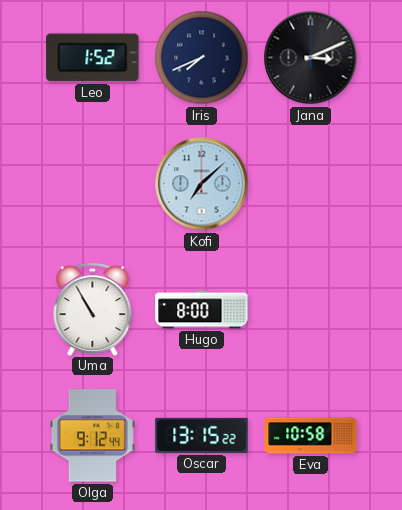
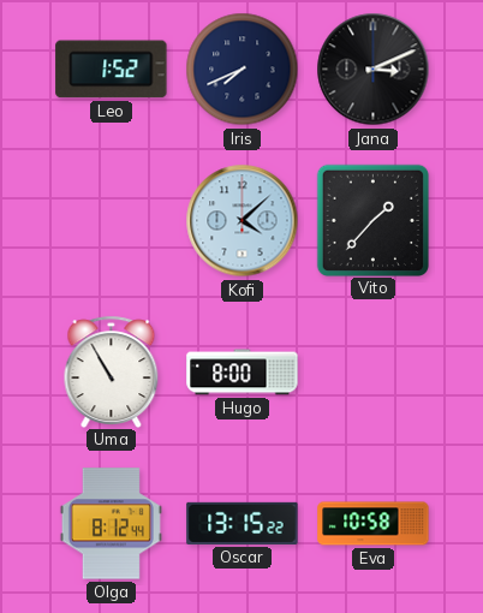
Kofi: 7:08 -> 4:08
Vito: none -> 1:37
Olga: 9:12 -> 8:12
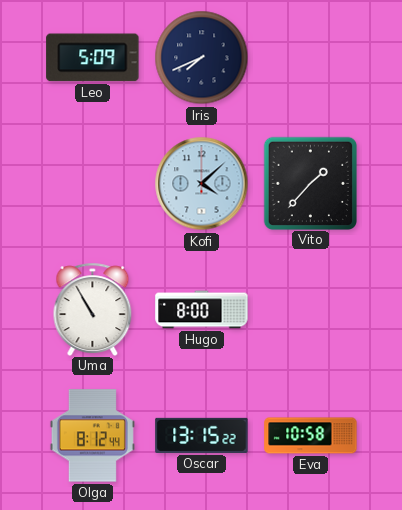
Leo: 1:52 -> 5:09
Jana: 3:11 -> none
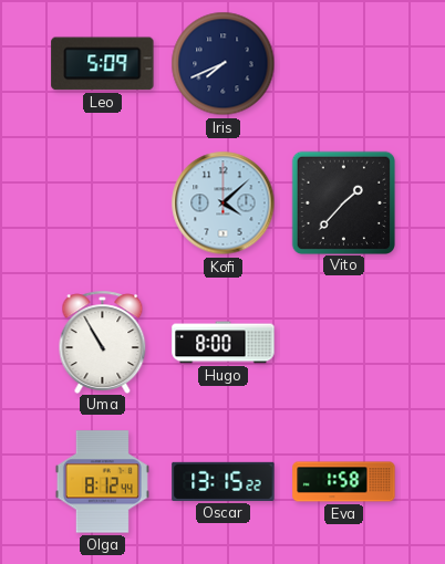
Eva: 10:58 -> 1:58
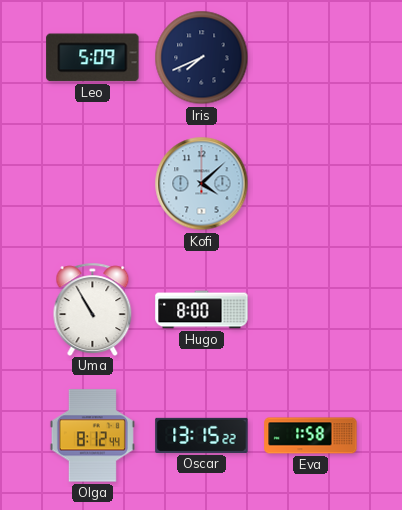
Vito: 1:37 -> none
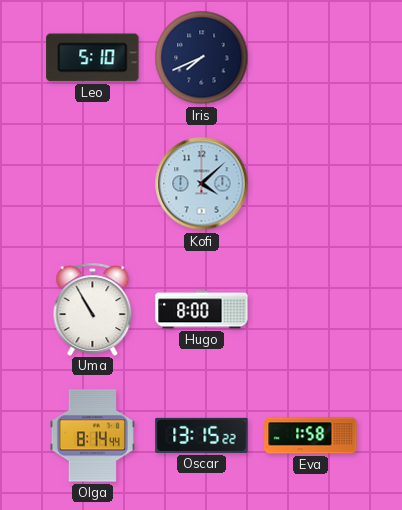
Leo: 5:09 -> 5:10
Olga: 8:12 -> 8:14
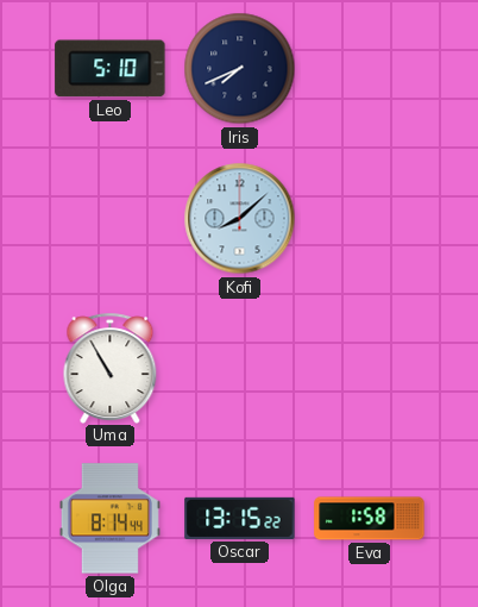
Kofi: 4:08 -> 8:08
Hugo: 8:00 -> none
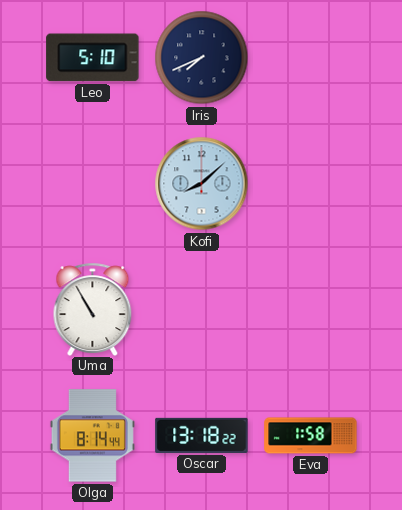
Oscar: 13:15 -> 13:18
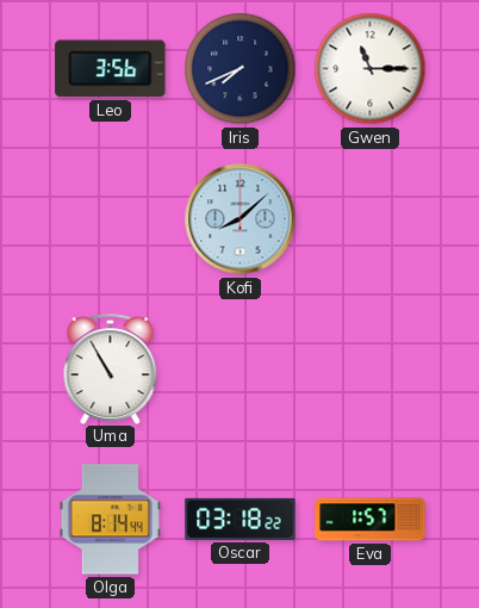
Leo: 5:10 -> 3:56
Gwen: none -> 11:15
Oscar: 13:18 -> 03:18
Eva: 1:58 -> 1:57
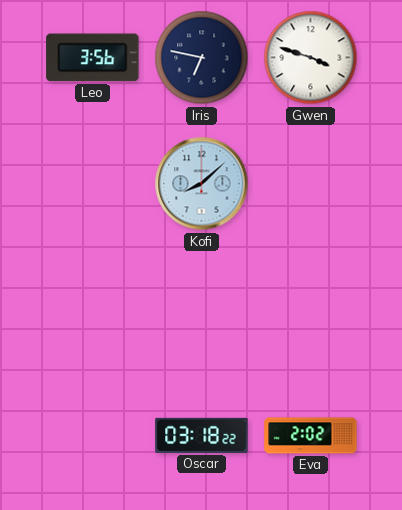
Iris: 7:41 -> 6:47
Gwen: 11:15 -> 3:48
Uma: 10:55 -> none
Olga: 8:14 -> none
Eva: 1:57 -> 2:02
